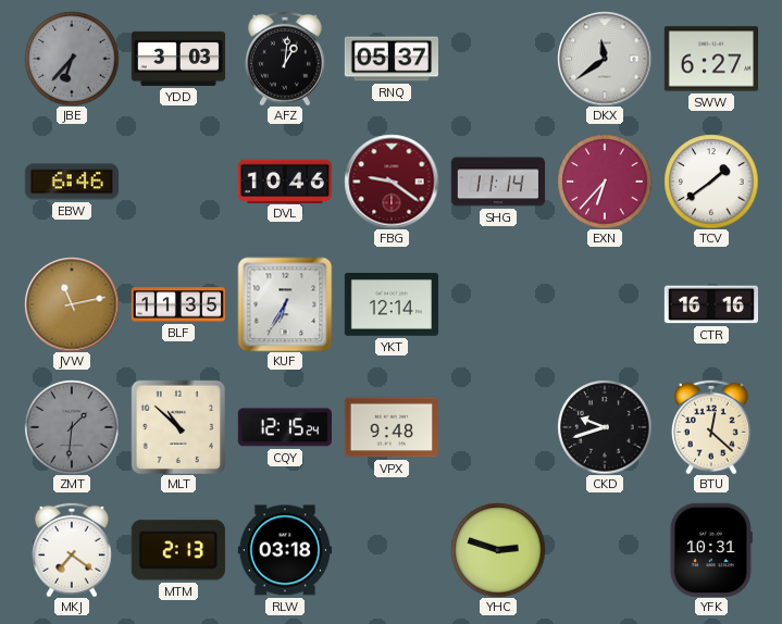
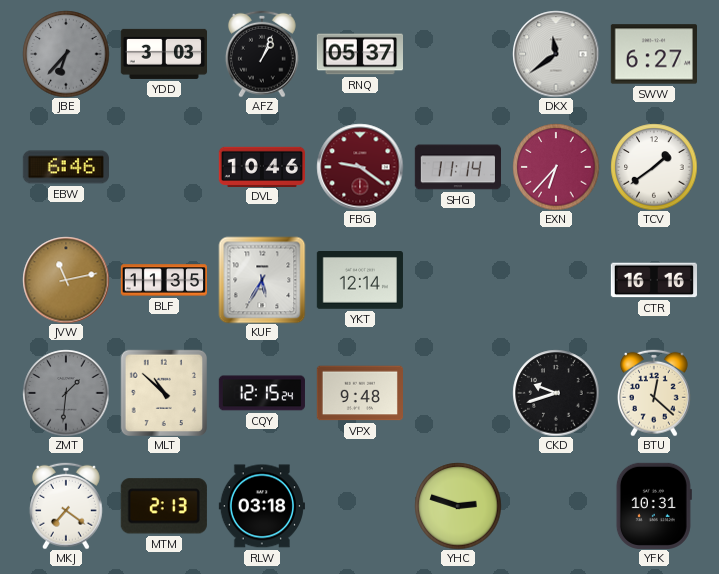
AFZ: 1:01 -> 1:04
KUF: 6:35 -> 5:35
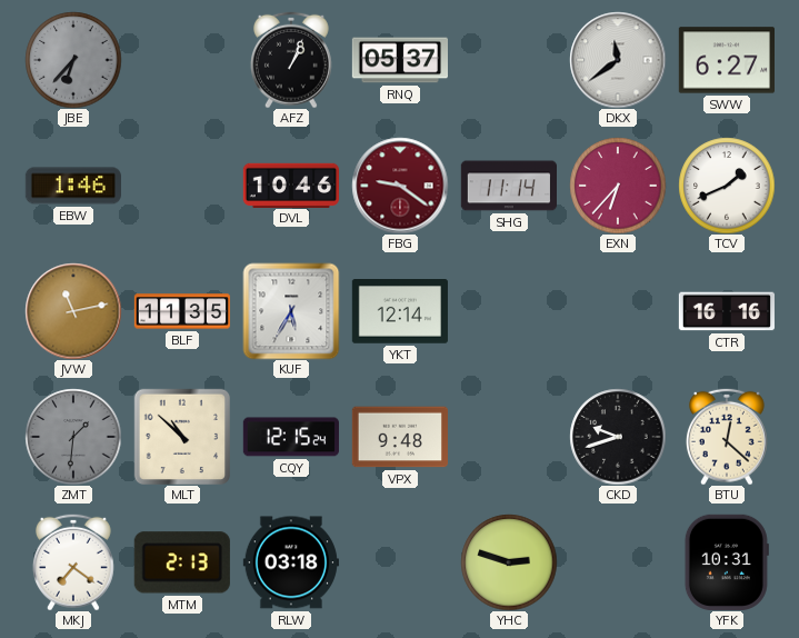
YDD: 3:03 -> none
EBW: 6:46 -> 1:46
TCV: 1:39 -> 1:41
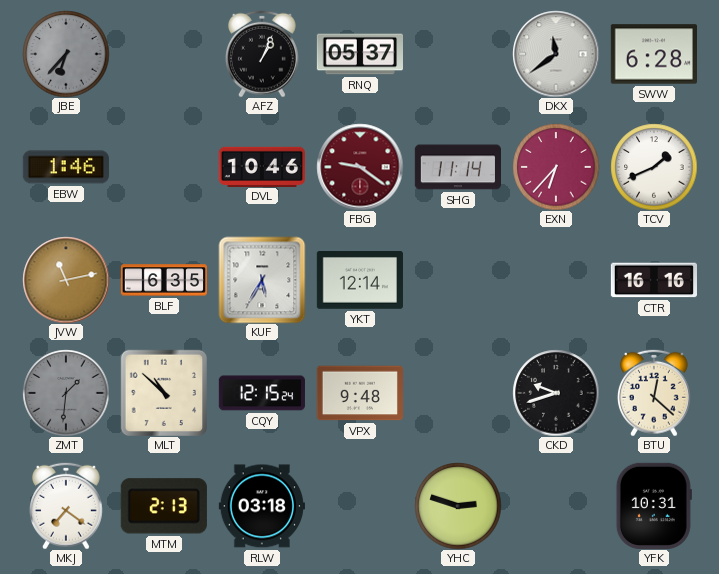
SWW: 6:27 -> 6:28
BLF: 11:35 -> 6:35
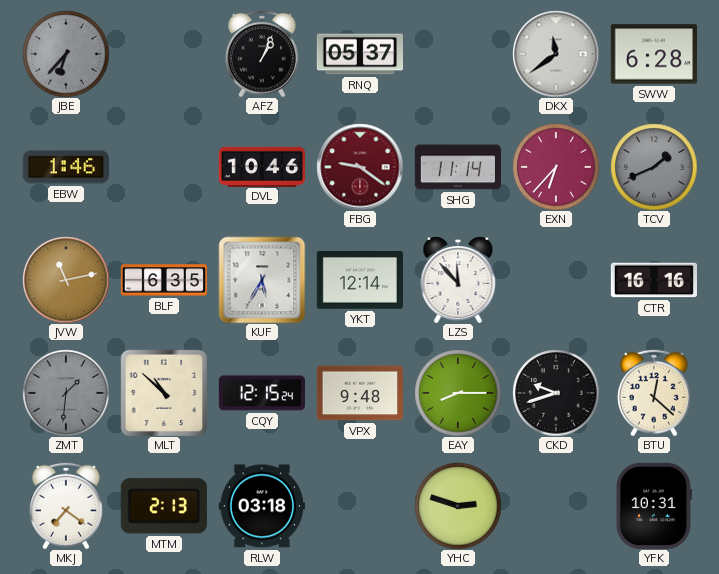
TCV dial: white -> grey
LZS: none -> 11:53
EAY: none -> 8:15
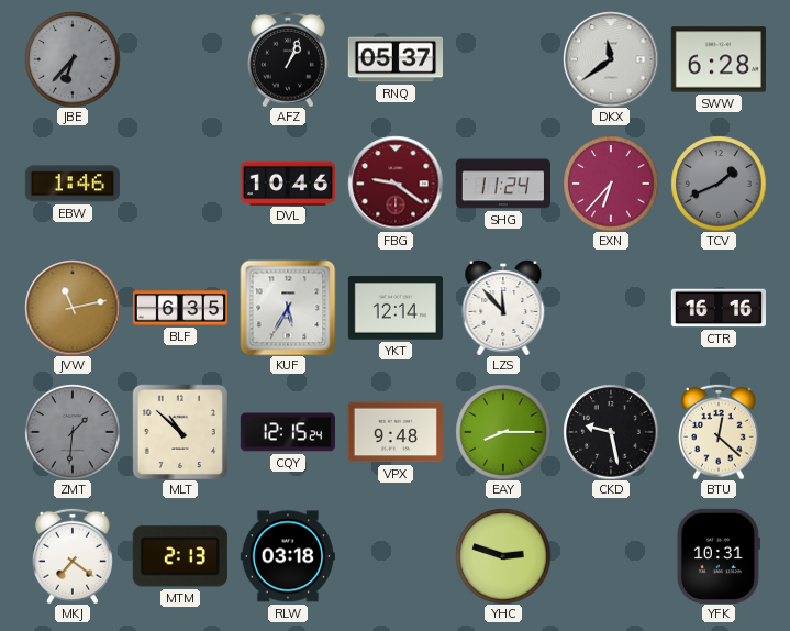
SHG: 11:14 -> 11:24
CKD: 9:42 -> 9:28
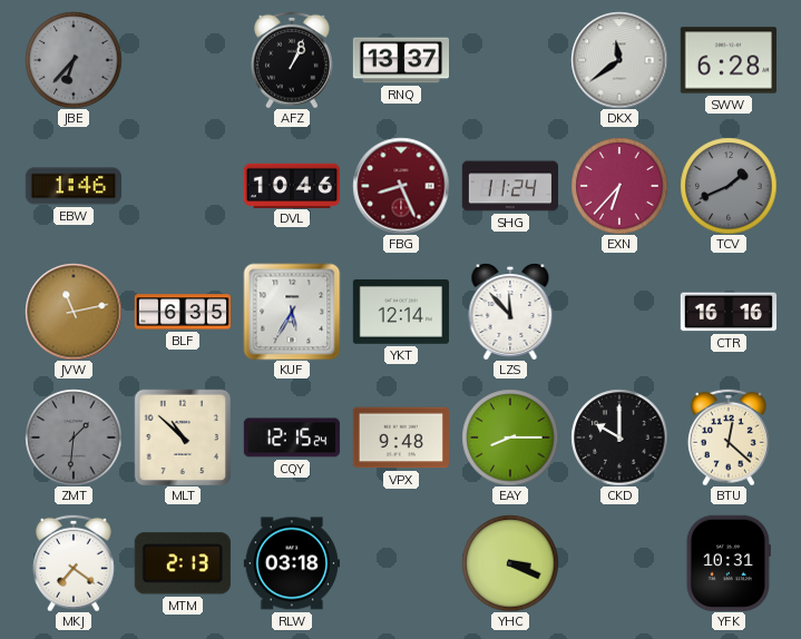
RNQ: 05:37 -> 13:37
FBG: 9:21 -> 8:26
CKD: 9:28 -> 10:00
YHC: 2:48 -> 3:19
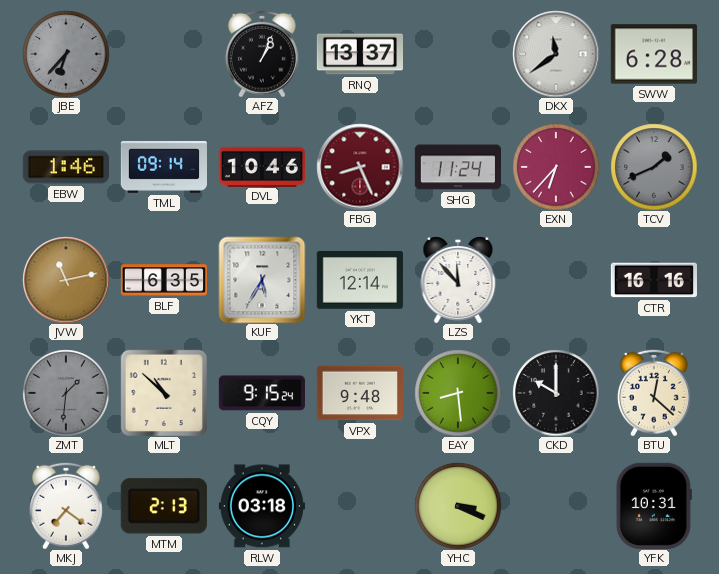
TML: none -> 09:14
CQY: 12:15 -> 9:15
EAY: 8:15 -> 8:29
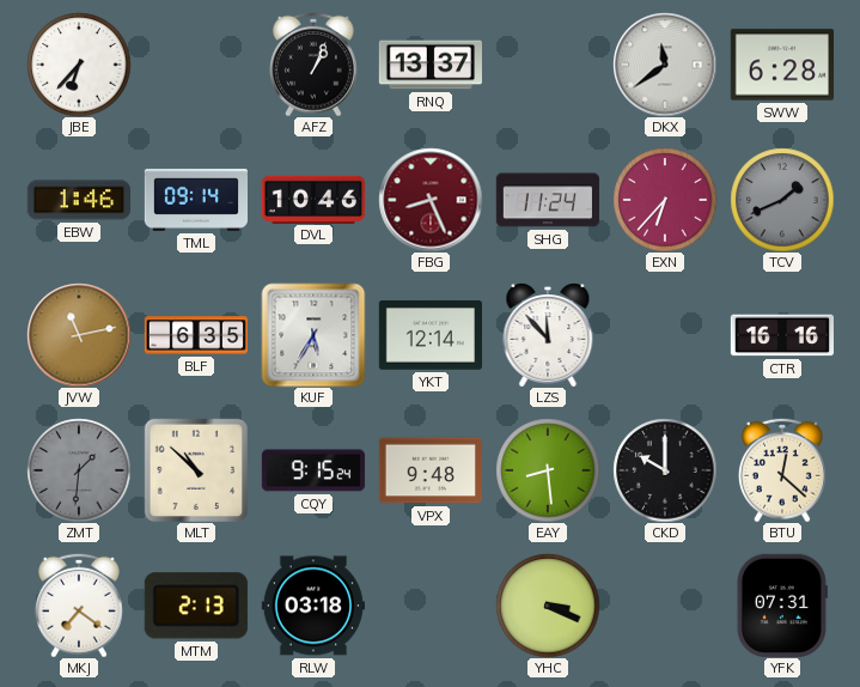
JBE dial: grey -> white
YFK: 10:31 -> 07:31
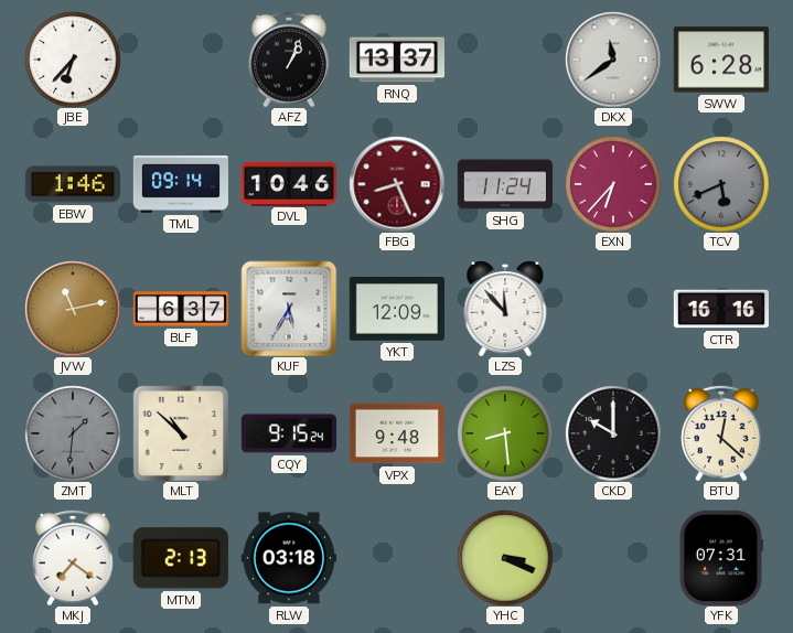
TCV: 1:41 -> 5:41
BLF: 6:35 -> 6:37
YKT: 12:14 -> 12:09
